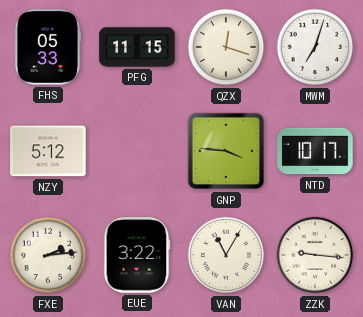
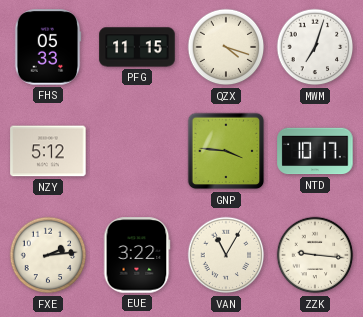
QZX: 12:18 -> 4:18
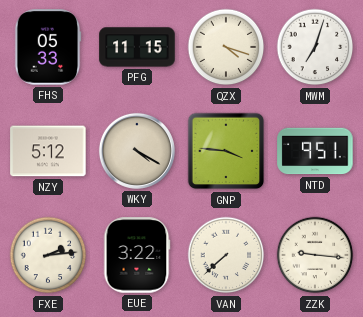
WKY: none -> 4:20
NTD: 10:17 -> 9:51
VAN: 11:05 -> 7:38
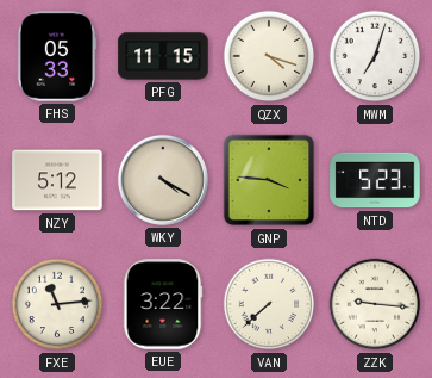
NTD: 9:51 -> 5:23
FXE: 2:14 -> 11:14
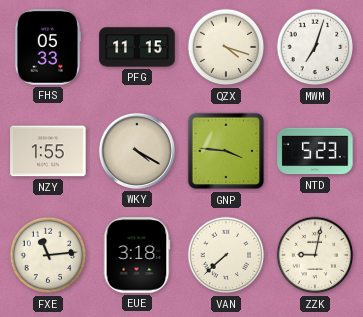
NZY: 5:12 -> 1:55
EUE: 3:22 -> 3:18
ZZK: 9:16 -> 9:02
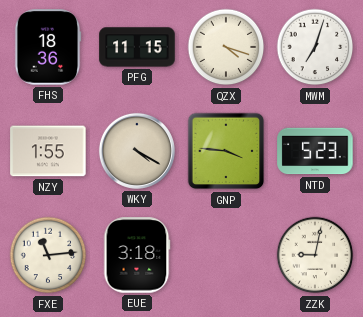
FHS: 05:33 -> 18:36
VAN: 7:38 -> none
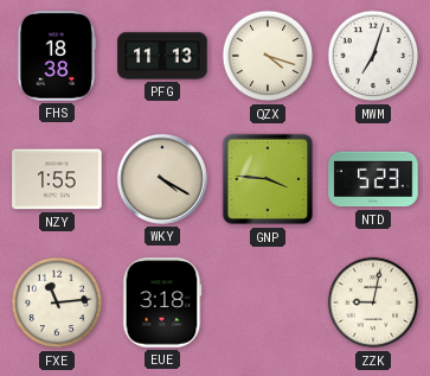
FHS: 18:36 -> 18:38
PFG: 11:15 -> 11:13
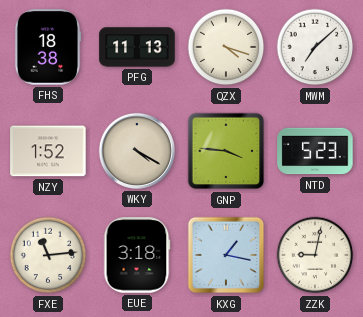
MWM: 7:03 -> 7:08
NZY: 1:55 -> 1:52
KXG: none -> 1:17
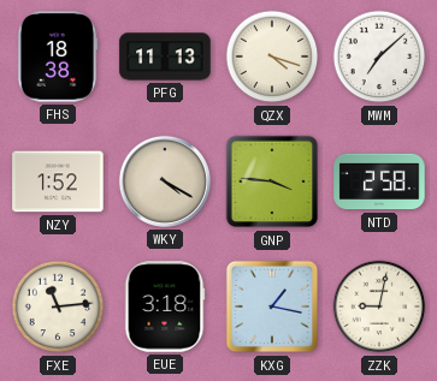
NTD: 5:23 -> 2:58
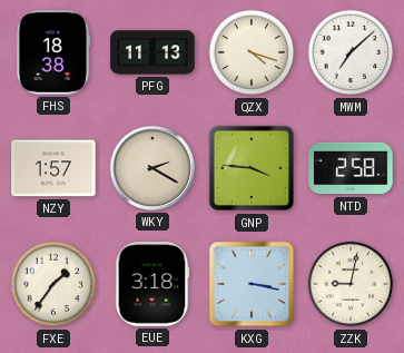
NZY: 1:52 -> 1:57
WKY: 4:20 -> 2:20
FXE: 11:14 -> 1:36
KXG: 1:17 -> 3:17
